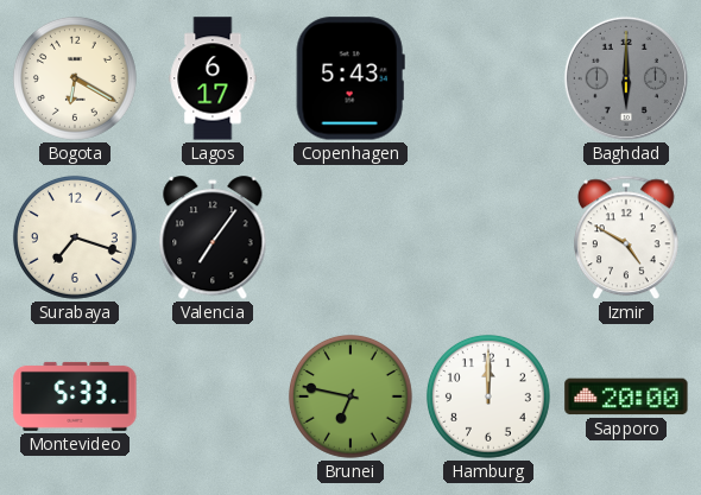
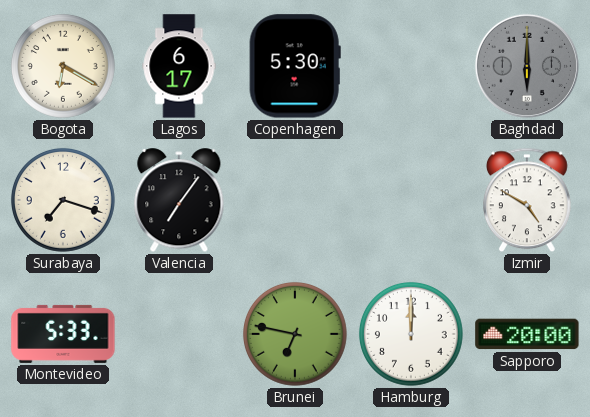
Copenhagen: 5:43 -> 5:30
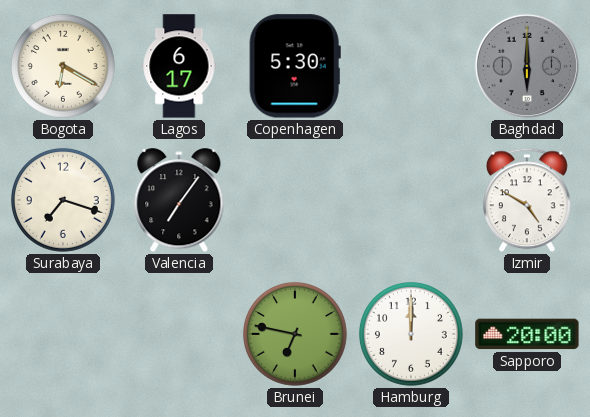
Montevideo: 5:33 -> none
